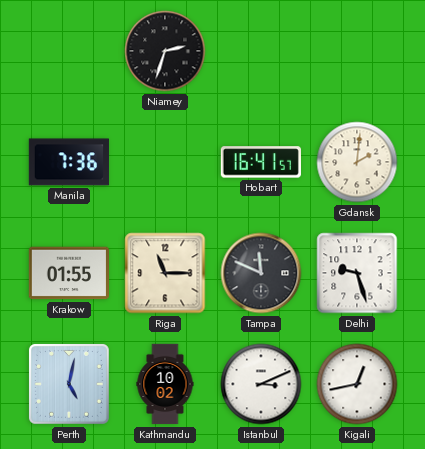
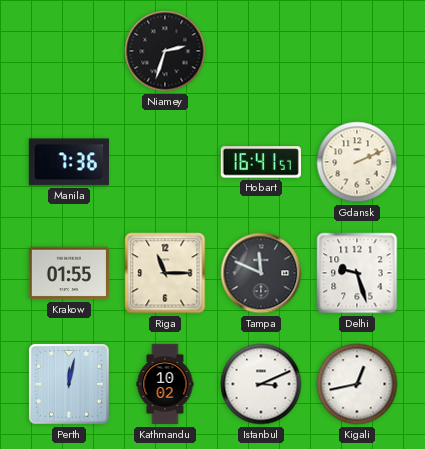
Gdansk: 2:01 -> 2:11
Perth: 5:02 -> 12:02
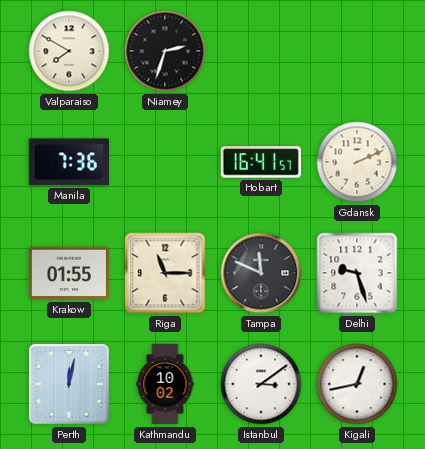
Valparaiso: none -> 7:50
Istanbul: 3:11 -> 3:09
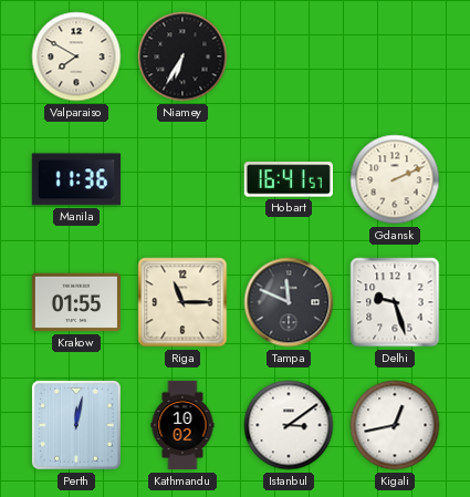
Niamey: 2:33 -> 6:35
Manila: 7:36 -> 11:36
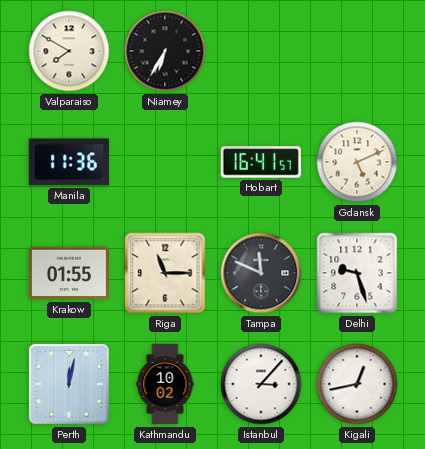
Gdansk: 2:11 -> 5:11
Istanbul: 3:09 -> 3:07
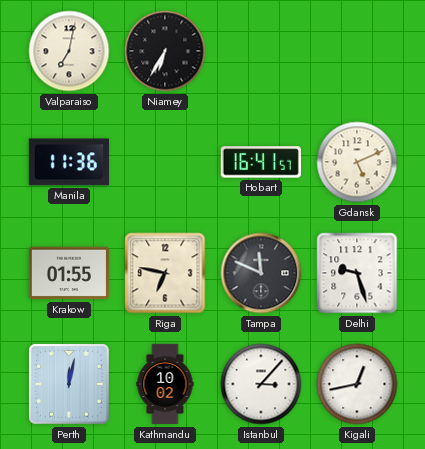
Valparaiso: 7:50 -> 7:02
Riga: 11:15 -> 6:47
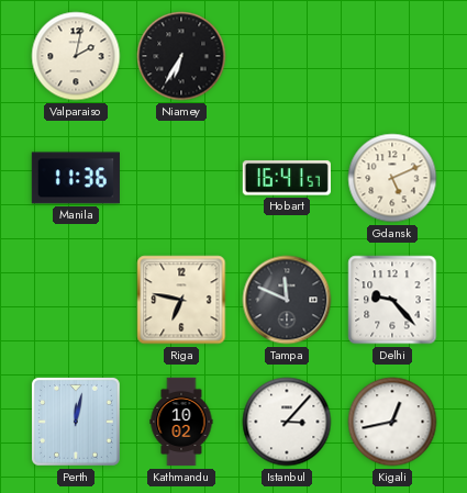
Valparaiso: 7:02 -> 2:02
Krakow: 01:55 -> none
Delhi: 9:27 -> 9:23
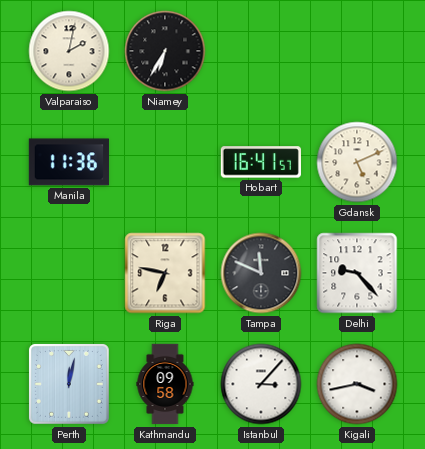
Kathmandu: 10:02 -> 09:58
Kigali: 12:43 -> 3:43
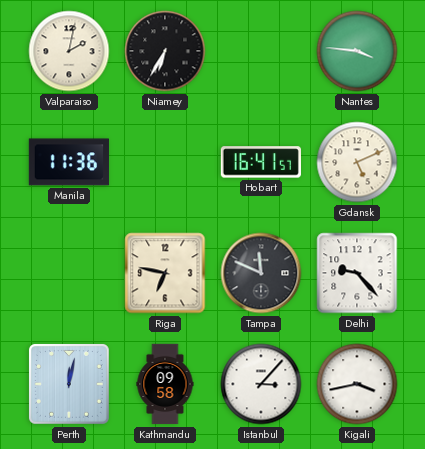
Nantes: none -> 3:46
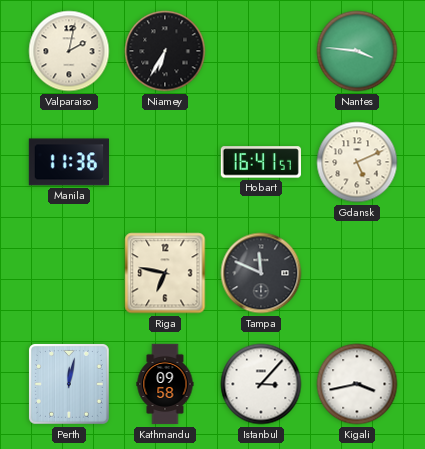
Delhi: 9:23 -> none
